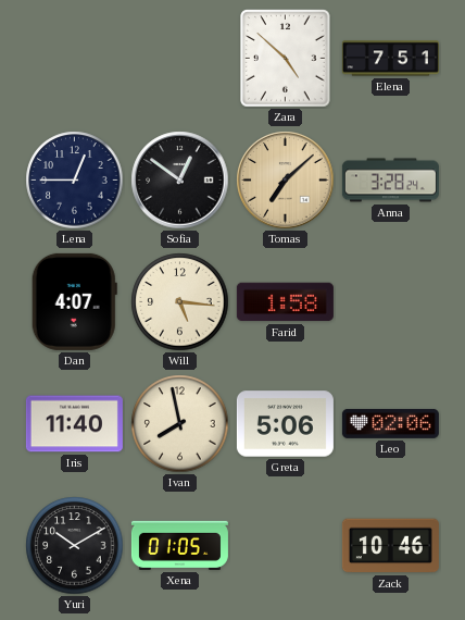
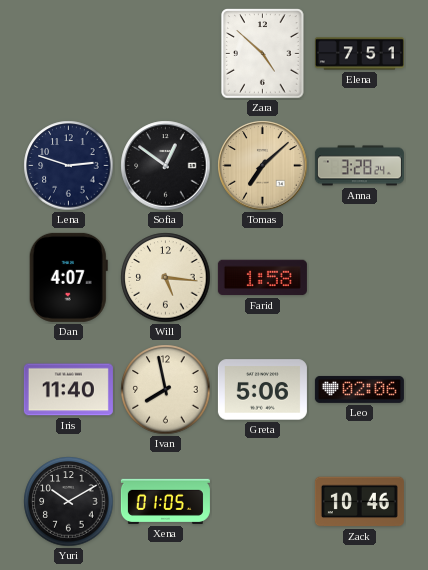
Lena: 12:45 -> 2:48
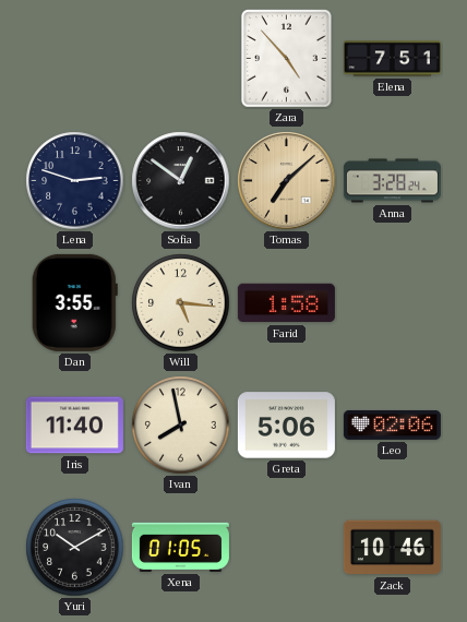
Zara: 4:52 -> 4:53
Dan: 4:07 -> 3:55
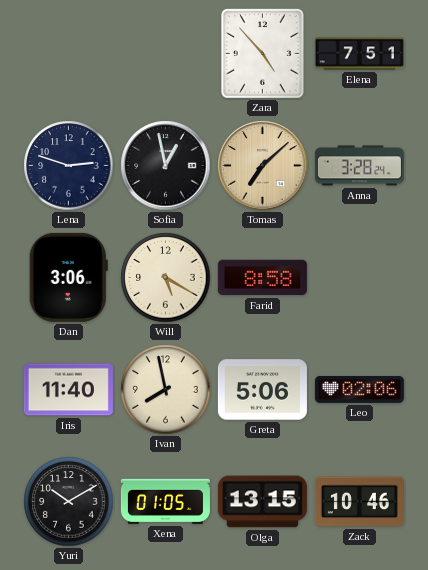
Sofia: 12:51 -> 12:58
Dan: 3:55 -> 3:06
Will: 5:16 -> 5:20
Farid: 1:58 -> 8:58
Olga: none -> 13:15
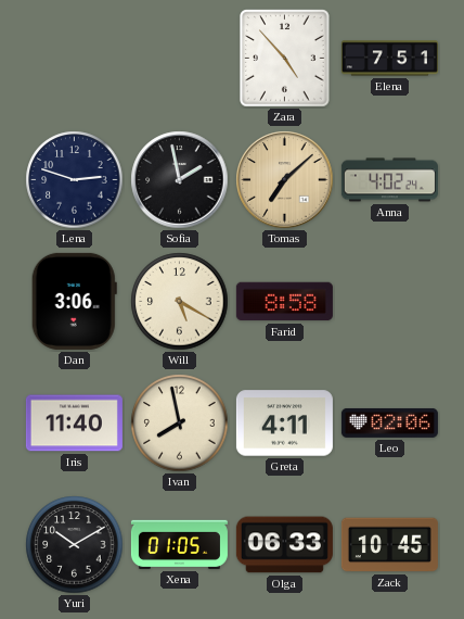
Sofia: 12:58 -> 1:58
Anna: 3:28 -> 4:02
Greta: 5:06 -> 4:11
Olga: 13:15 -> 06:33
Zack: 10:46 -> 10:45
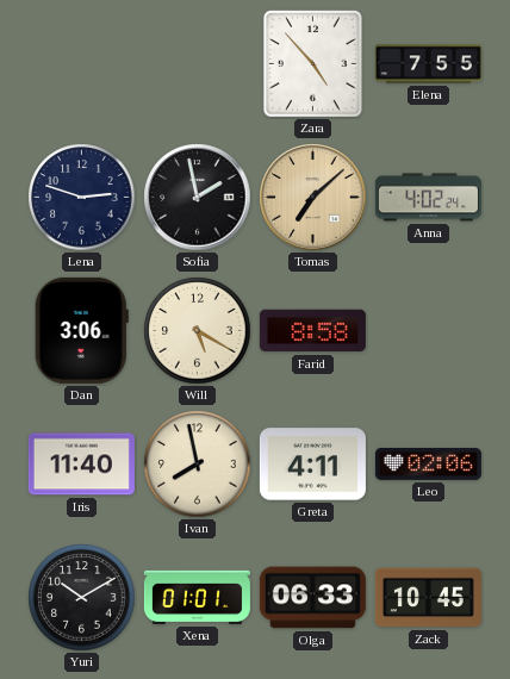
Elena: 7:51 -> 7:55
Xena: 01:05 -> 01:01
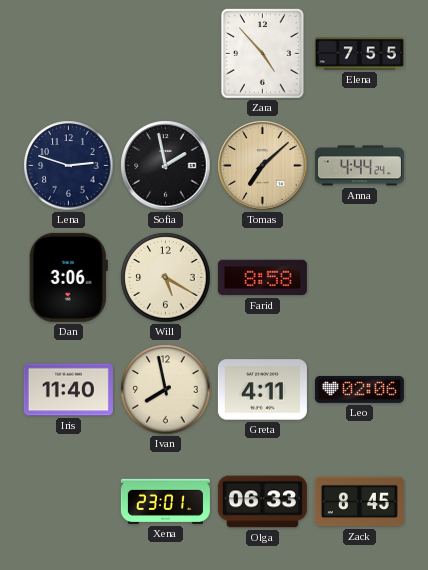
Anna: 4:02 -> 4:44
Yuri: 10:10 -> none
Xena: 01:01 -> 23:01
Zack: 10:45 -> 8:45
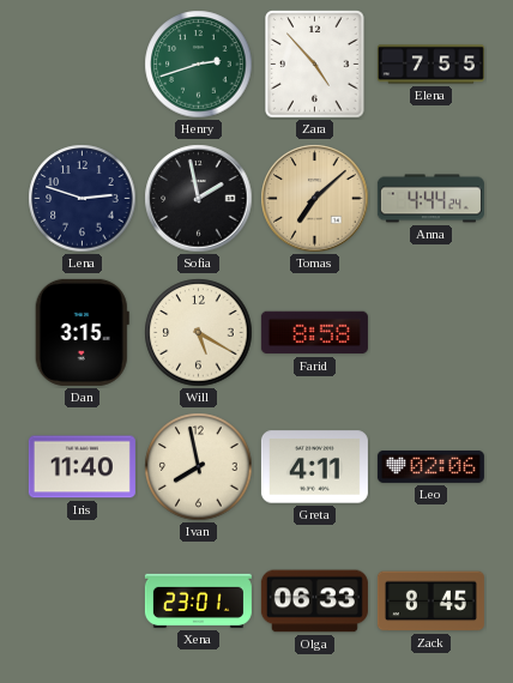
Henry: none -> 2:42
Dan: 3:06 -> 3:15
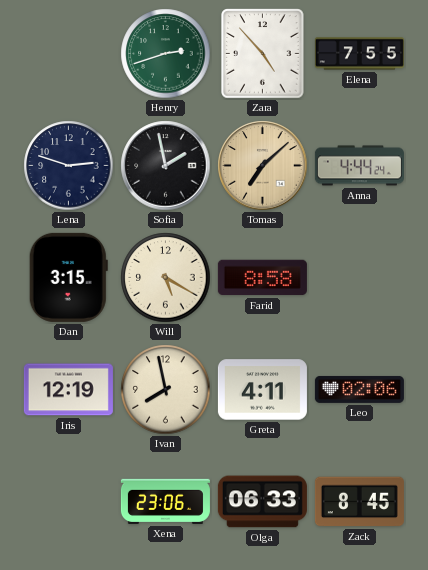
Iris: 11:40 -> 12:19
Xena: 23:01 -> 23:06
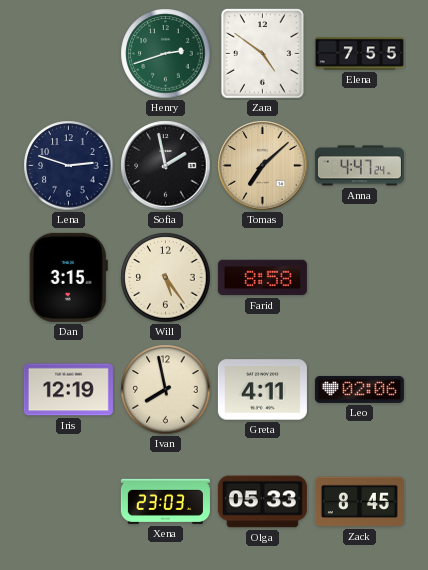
Zara: 4:53 -> 4:51
Anna: 4:44 -> 4:47
Will: 5:20 -> 5:24
Xena: 23:06 -> 23:03
Olga: 06:33 -> 05:33
